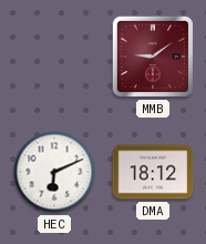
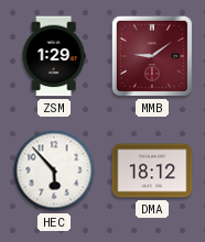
ZSM: none -> 1:29
HEC: 6:11 -> 5:53
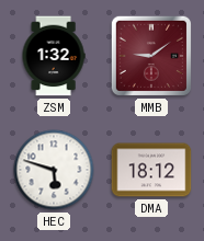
ZSM: 1:29 -> 1:32
HEC: 5:53 -> 5:48
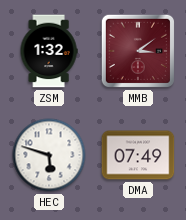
MMB: 9:09 -> 3:09
DMA: 18:12 -> 07:49
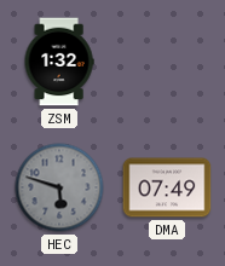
MMB: 3:09 -> none
HEC dial: white -> grey
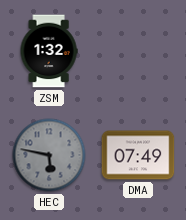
HEC: 5:48 -> 5:47
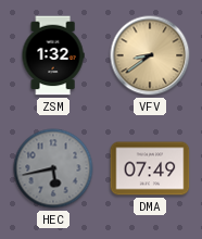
VFV: none -> 8:39
HEC: 5:47 -> 5:43
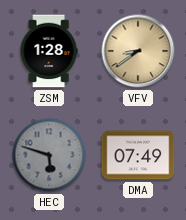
ZSM: 1:32 -> 1:28
HEC: 5:43 -> 5:48
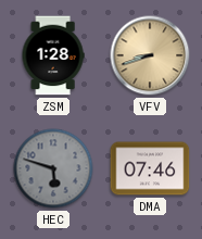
VFV: 8:39 -> 8:42
DMA: 07:49 -> 07:46
